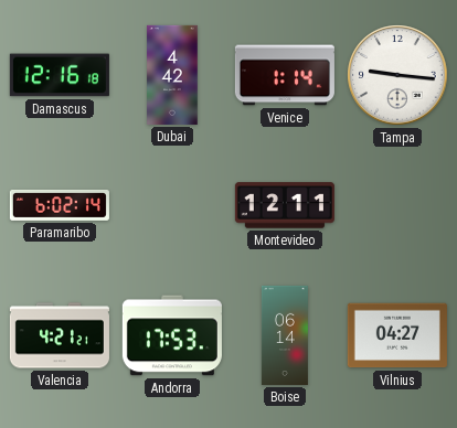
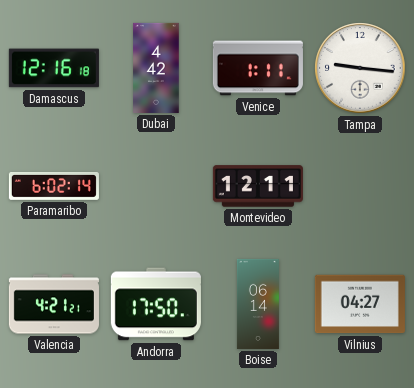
Venice: 1:14 -> 1:11
Andorra: 17:53 -> 17:50
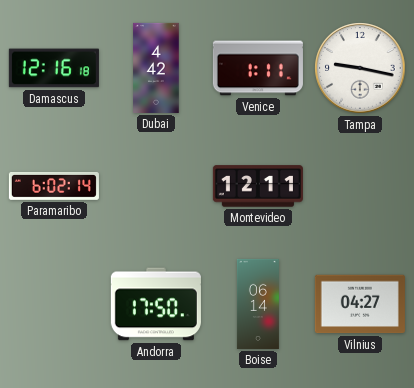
Tampa: 9:16 -> 9:17
Valencia: 4:21 -> none
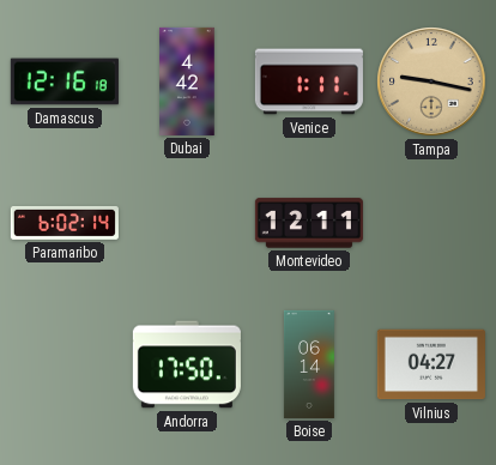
Tampa dial: white -> champagne
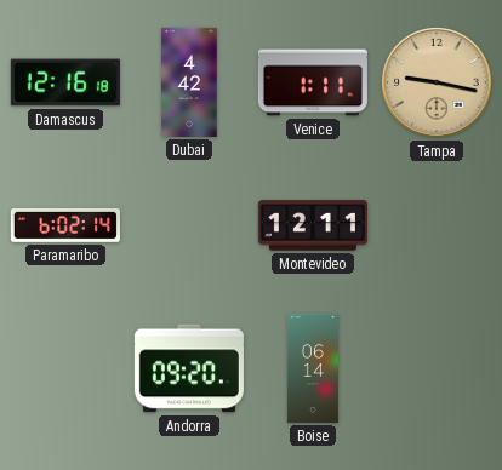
Andorra: 17:50 -> 09:20
Vilnius: 04:27 -> none
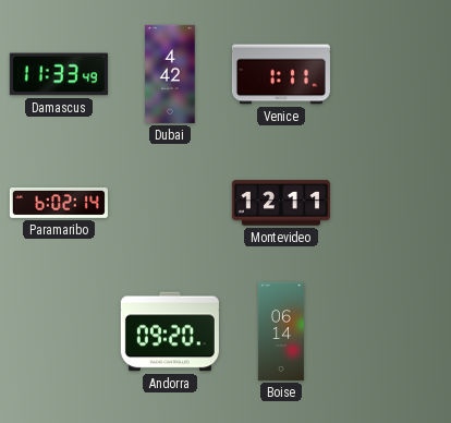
Damascus: 12:16 -> 11:33
Tampa: 9:17 -> none
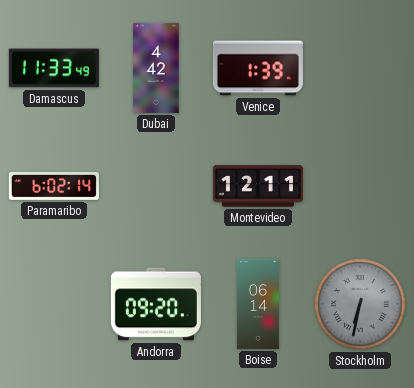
Venice: 1:11 -> 1:39
Stockholm: none -> 6:32
